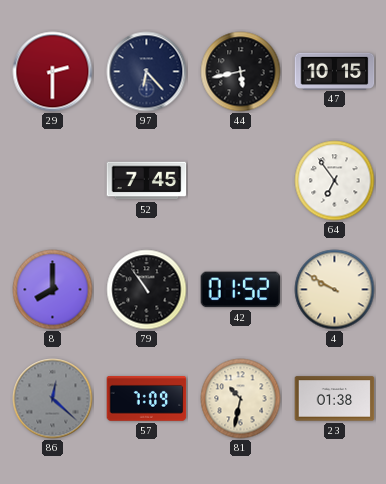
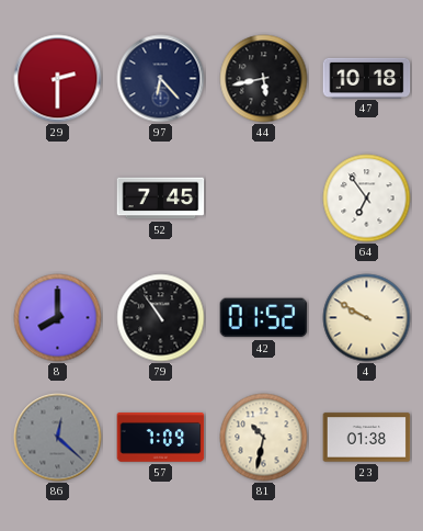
47: 10:15 -> 10:18
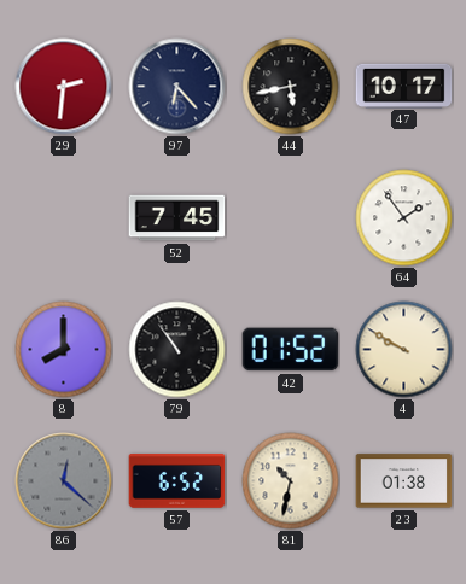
29: 2:30 -> 2:31
47: 10:18 -> 10:17
64: 6:54 -> 1:54
57: 7:09 -> 6:52
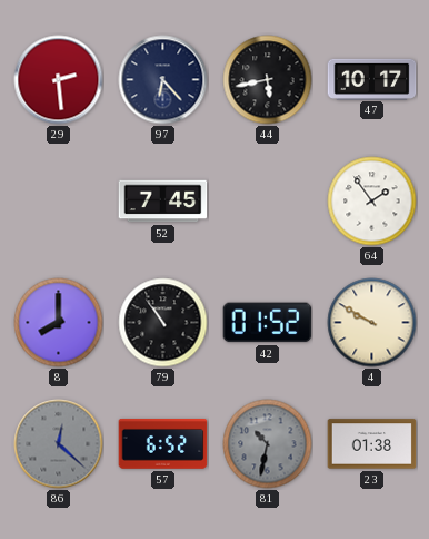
29: 2:31 -> 2:29
81 dial: cream -> grey
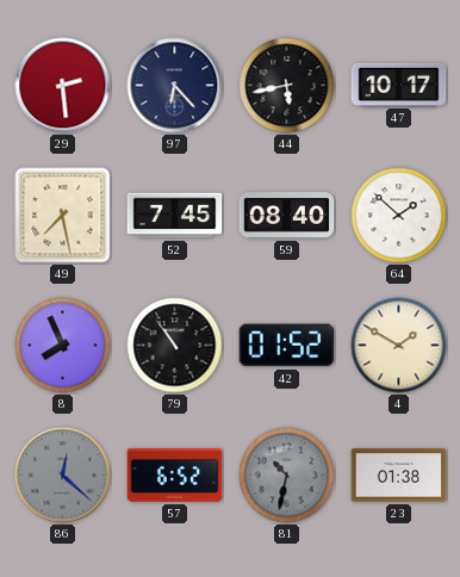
49: none -> 7:28
59: none -> 08:40
64: 1:54 -> 1:52
8: 8:00 -> 7:56
4: 9:50 -> 1:50
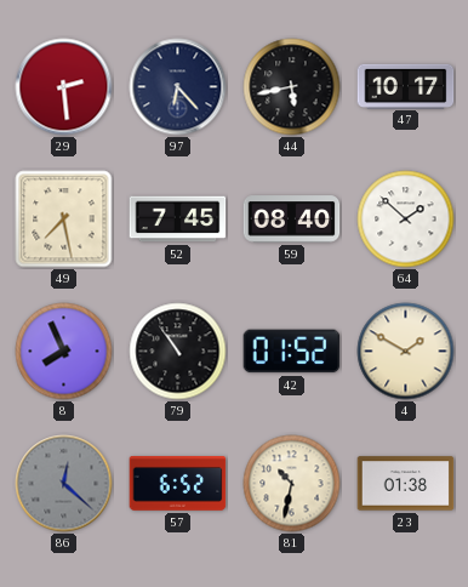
81 dial: grey -> cream
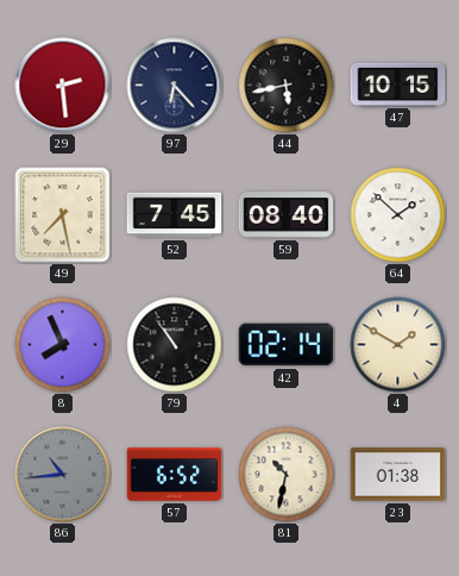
47: 10:17 -> 10:15
42: 01:52 -> 02:14
86: 12:22 -> 10:44
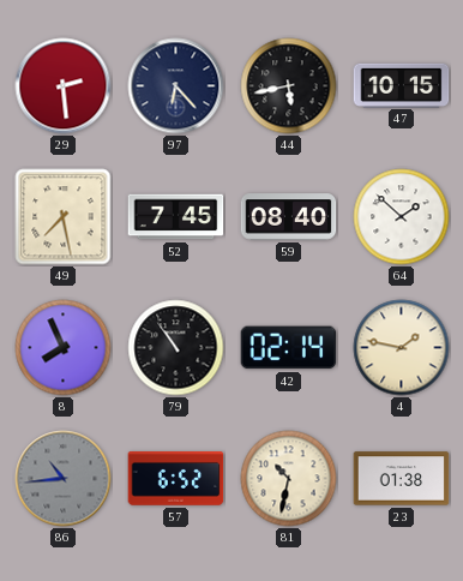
4: 1:50 -> 1:47
